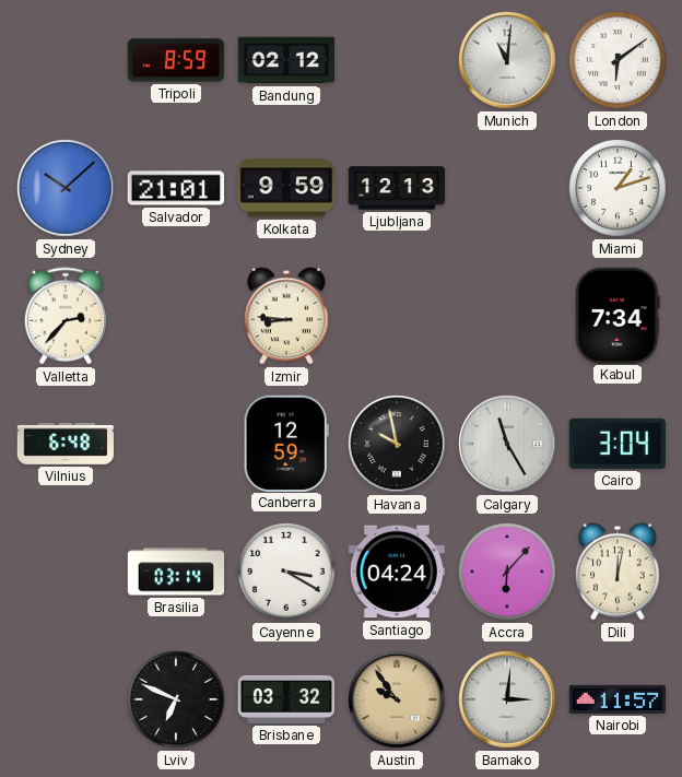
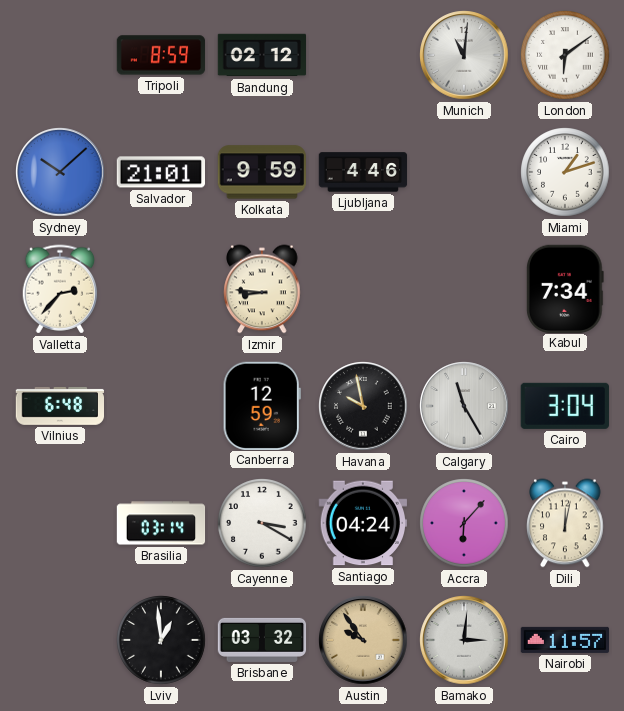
Ljubljana: 12:13 -> 4:46
Lviv: 6:49 -> 12:59
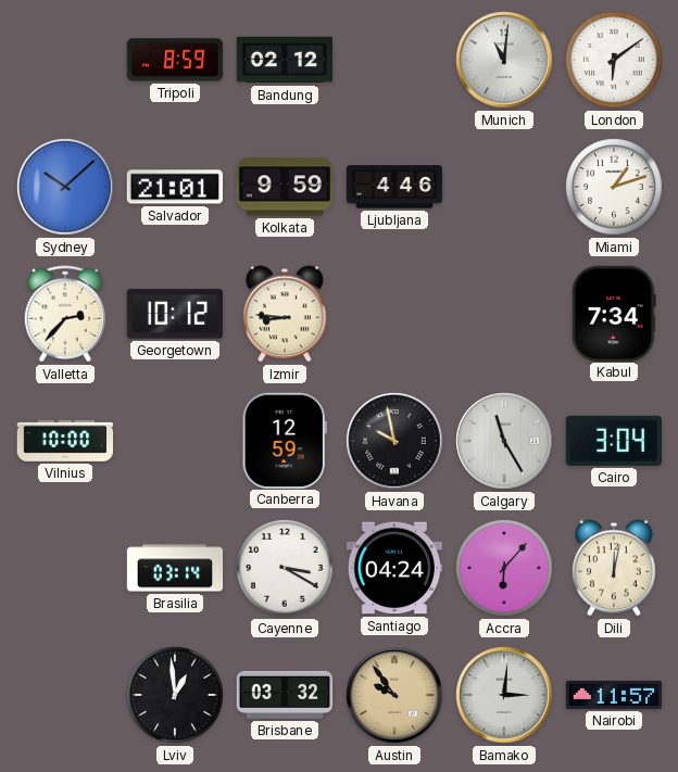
Georgetown: none -> 10:12
Vilnius: 6:48 -> 10:00
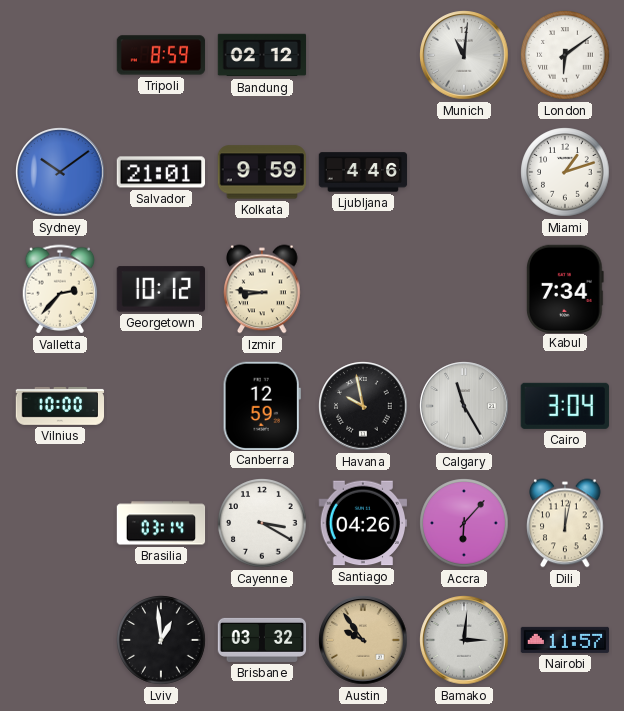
Sydney: 10:08 -> 10:09
Santiago: 04:24 -> 04:26
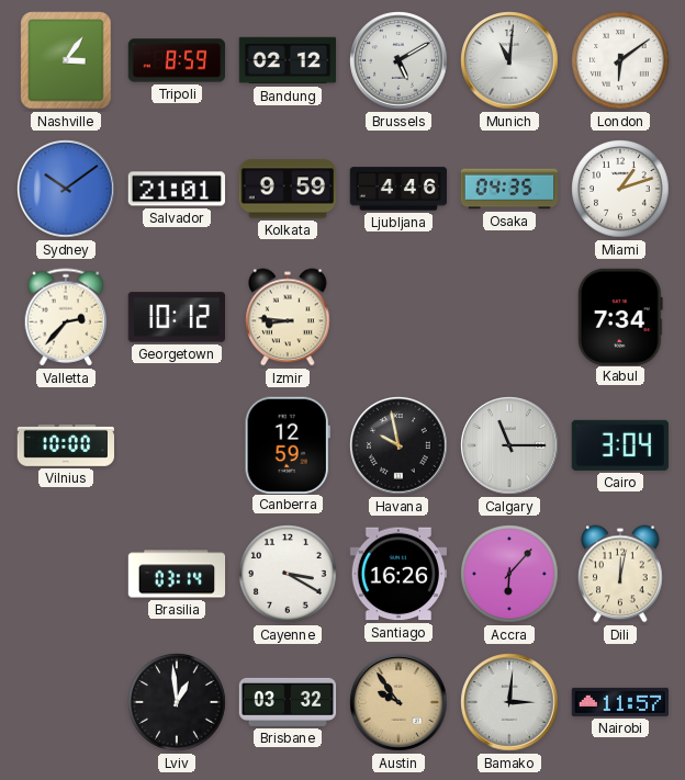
Nashville: none -> 3:06
Brussels: none -> 5:10
Osaka: none -> 04:35
Calgary: 11:25 -> 11:15
Santiago: 04:26 -> 16:26
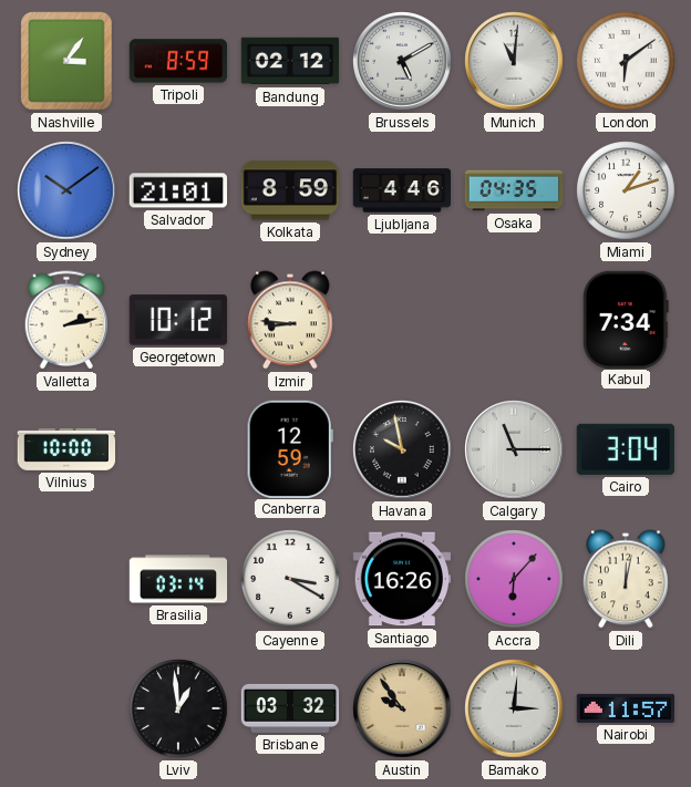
Kolkata: 9:59 -> 8:59
Valletta: 2:37 -> 2:13
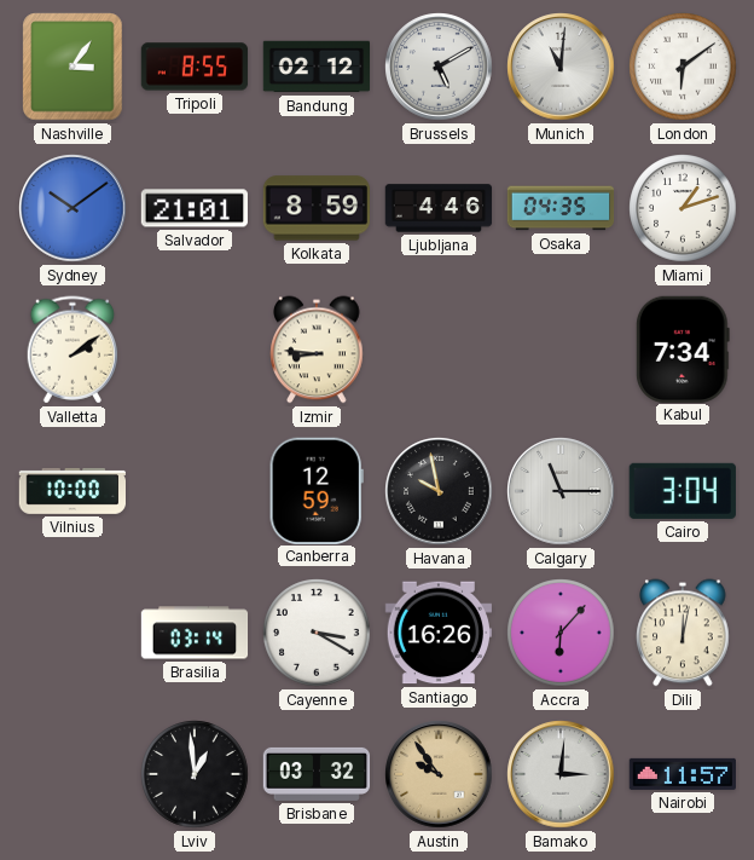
Tripoli: 8:59 -> 8:55
Valletta: 2:13 -> 2:09
Georgetown: 10:12 -> none
